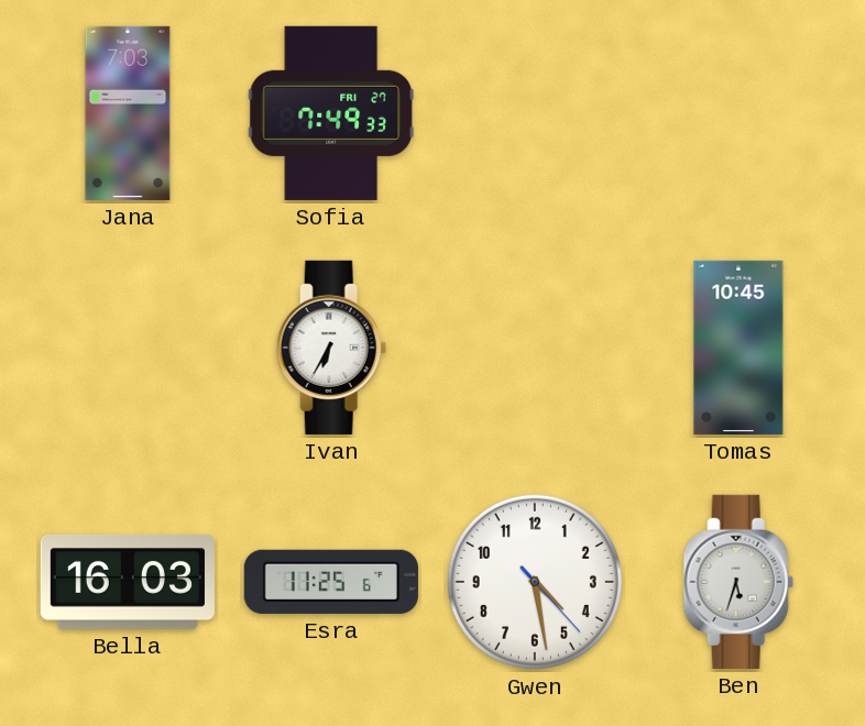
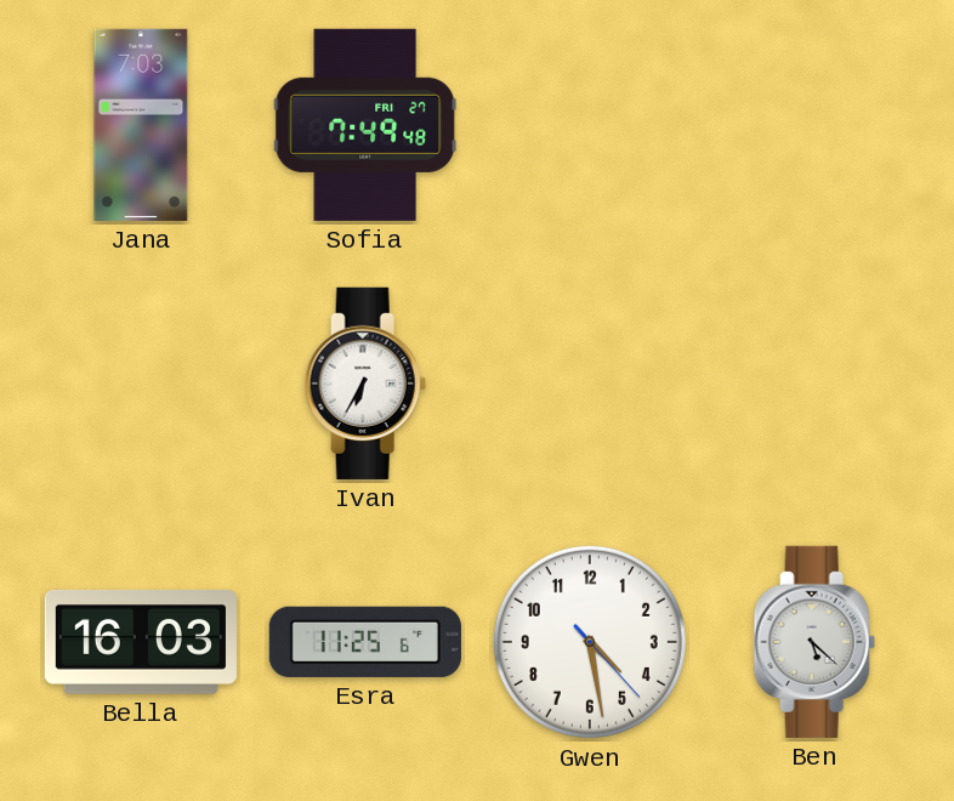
Sofia: 7:49:33 -> 7:49:48
Tomas: 10:45 -> none
Ben: 5:33 -> 5:22
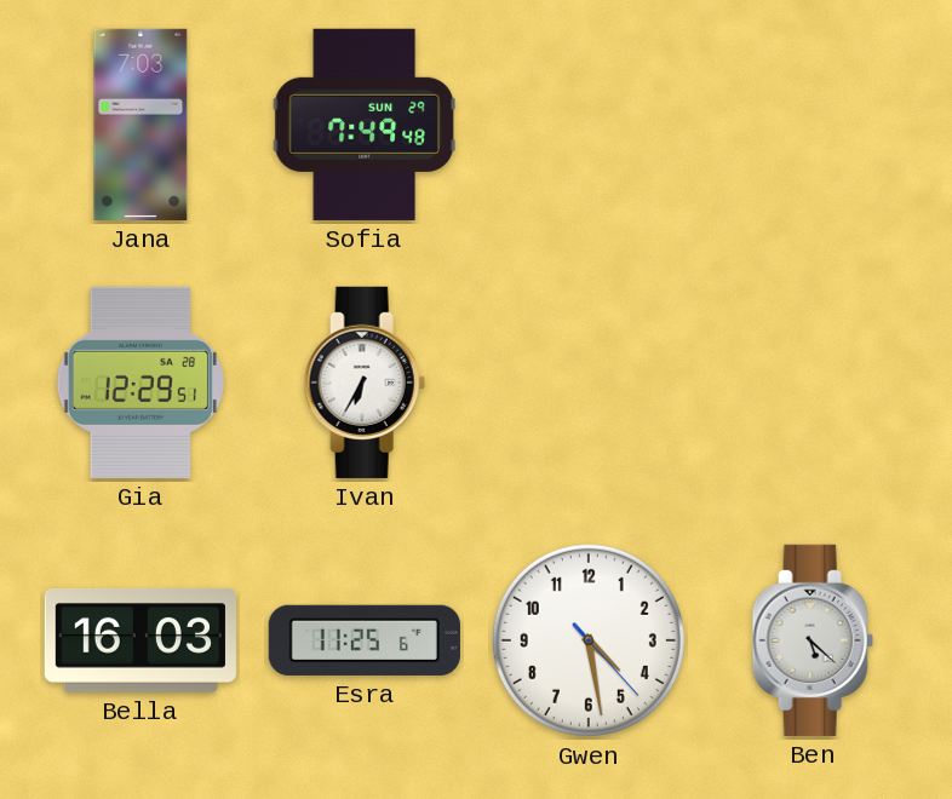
Sofia date: FRI 27 -> SUN 29
Gia: none -> 12:29
